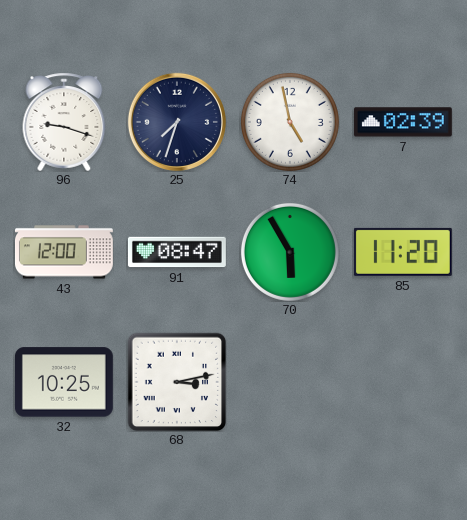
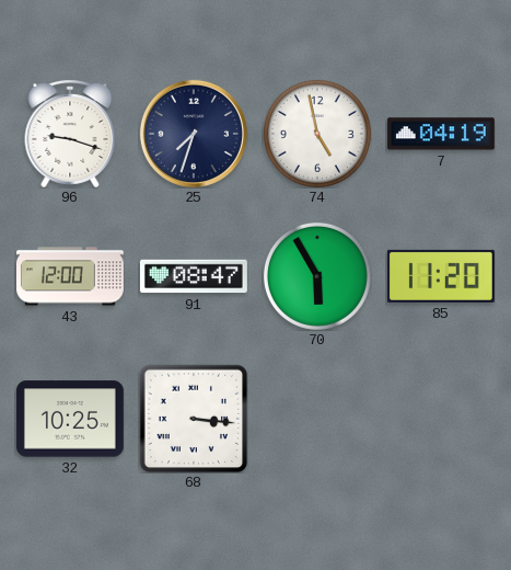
7: 02:39 -> 04:19
68: 3:13 -> 3:16
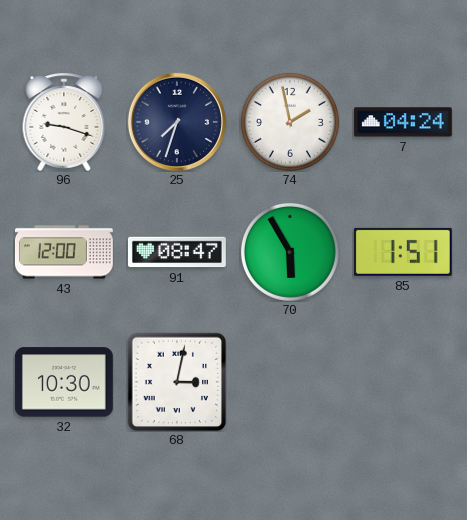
74: 4:58 -> 1:58
7: 04:19 -> 04:24
85: 11:20 -> 1:51
32: 10:25 -> 10:30
68: 3:16 -> 3:02
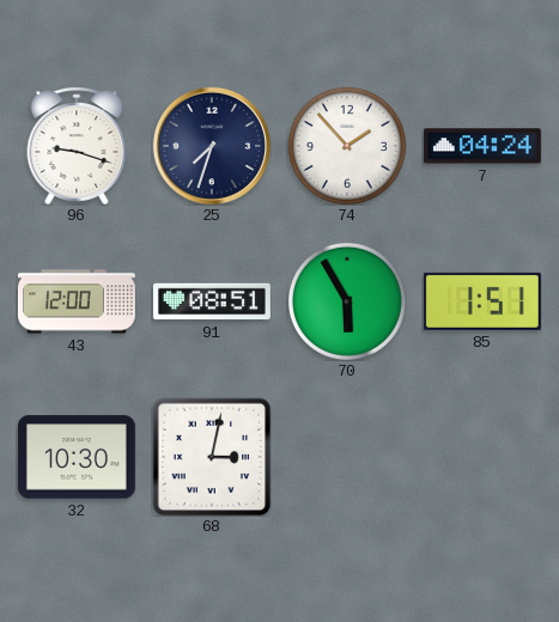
74: 1:58 -> 1:53
91: 08:47 -> 08:51
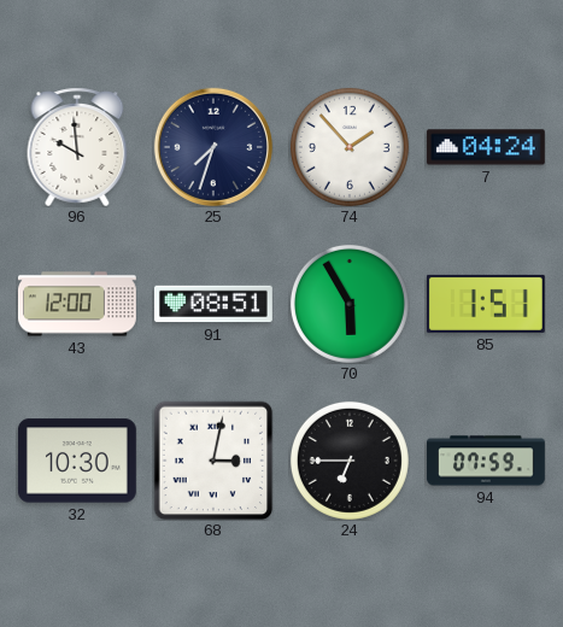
96: 9:18 -> 9:59
24: none -> 6:45
94: none -> 07:59
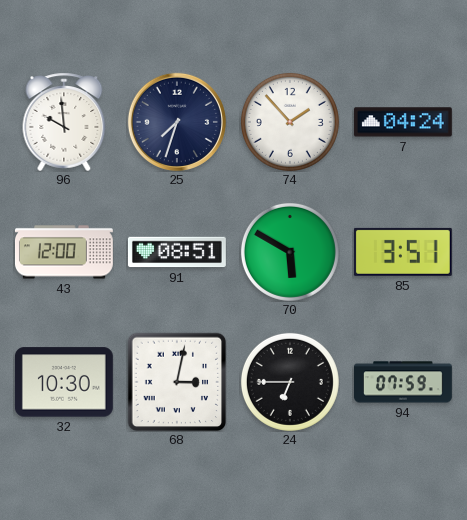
70: 5:55 -> 5:50
85: 1:51 -> 3:51
